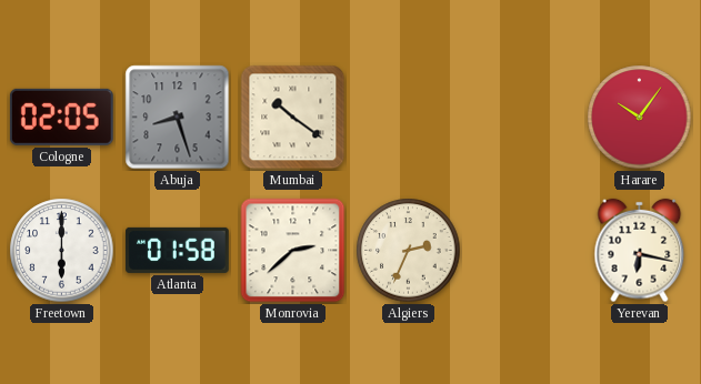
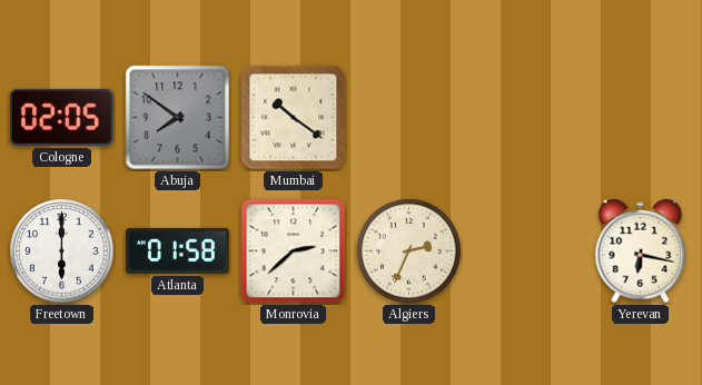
Abuja: 8:27 -> 7:51
Harare: 10:06 -> none
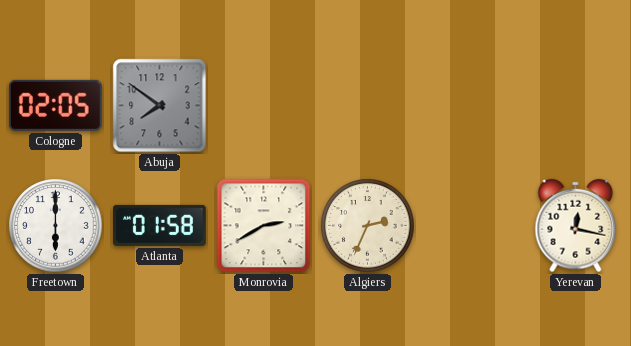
Mumbai: 10:21 -> none
Monrovia: 2:38 -> 2:40
Yerevan: 6:17 -> 12:17
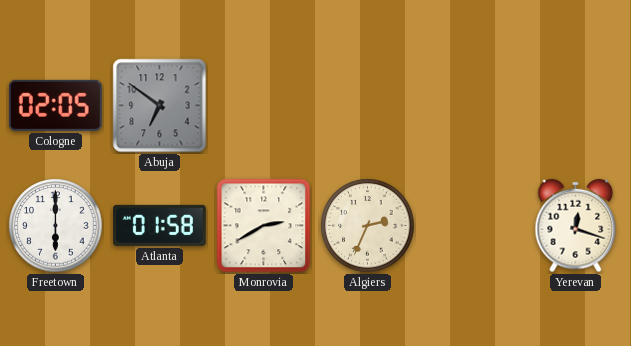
Abuja: 7:51 -> 6:51
Yerevan: 12:17 -> 12:18
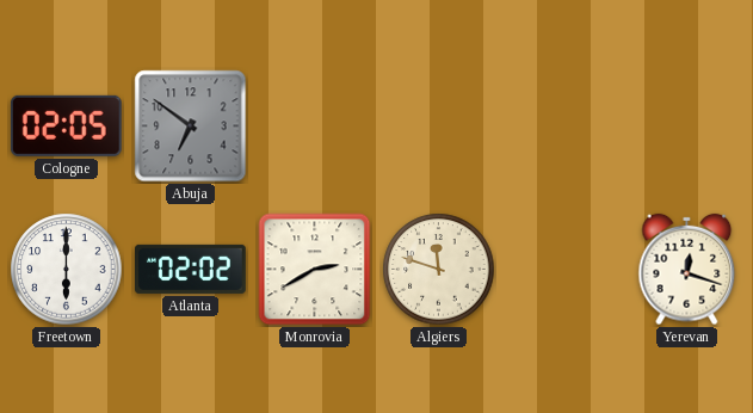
Atlanta: 01:58 -> 02:02
Algiers: 2:34 -> 11:48
